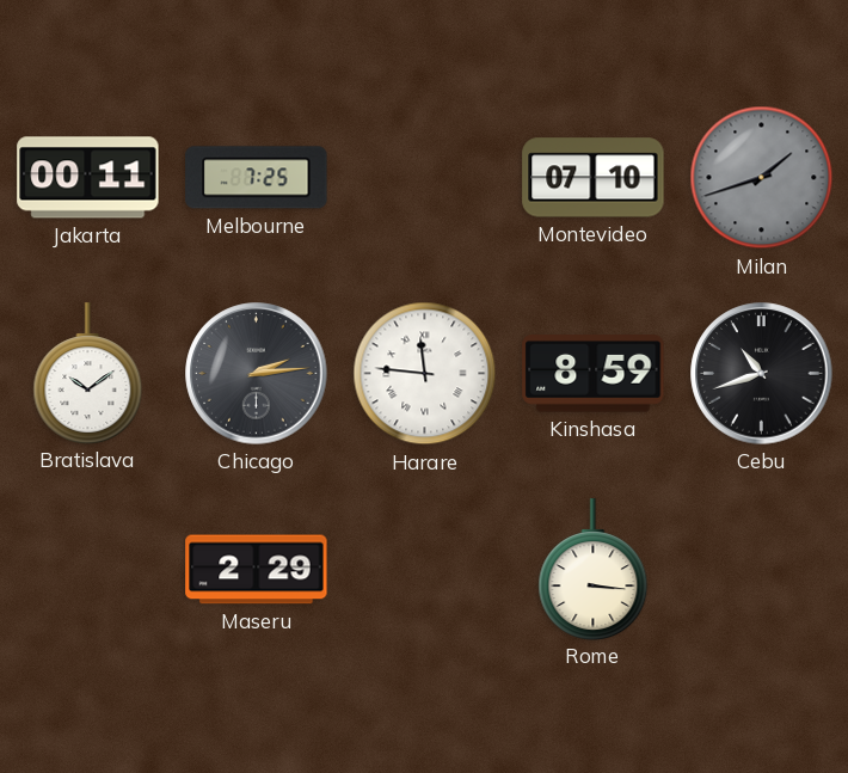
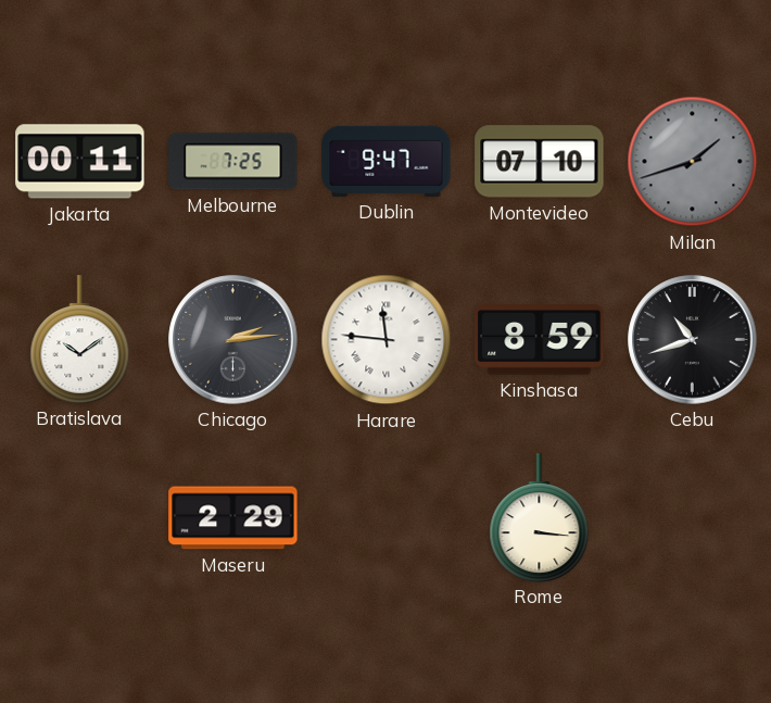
Dublin: none -> 9:47
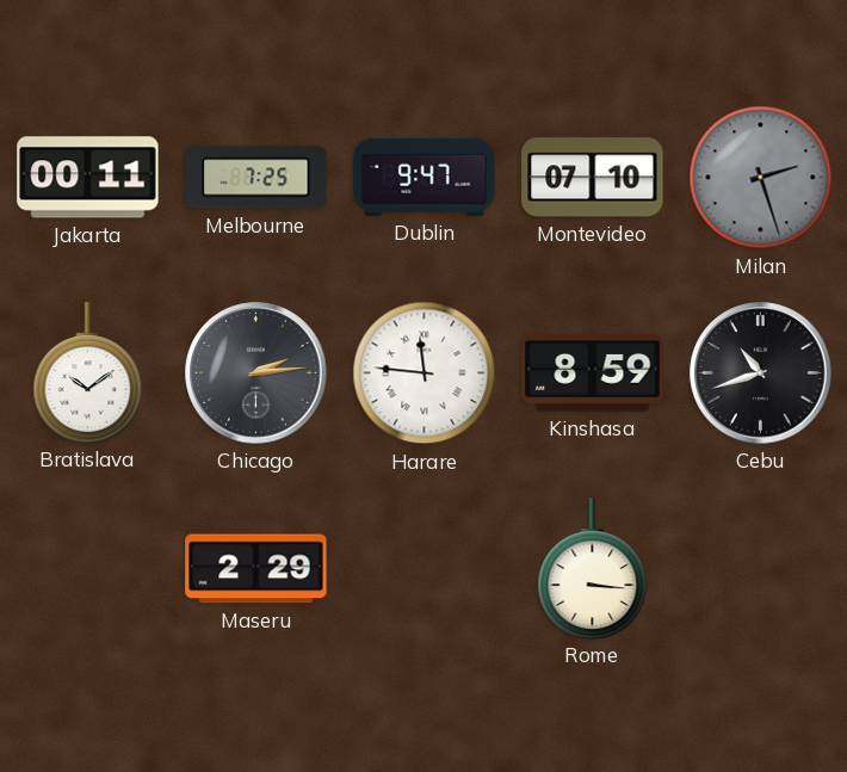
Milan: 1:42 -> 2:27
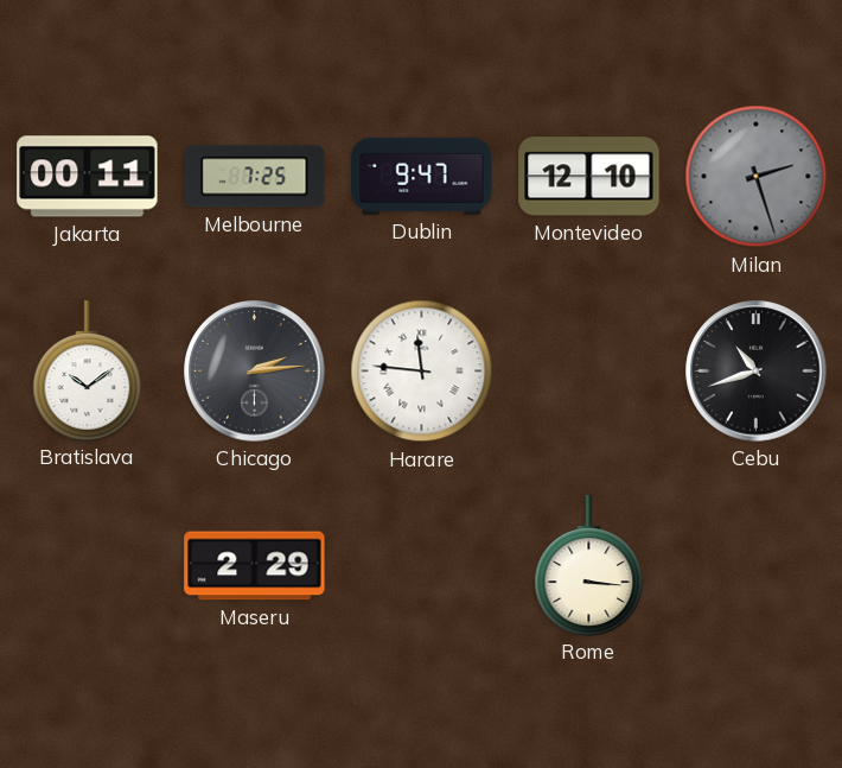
Montevideo: 07:10 -> 12:10
Kinshasa: 8:59 -> none
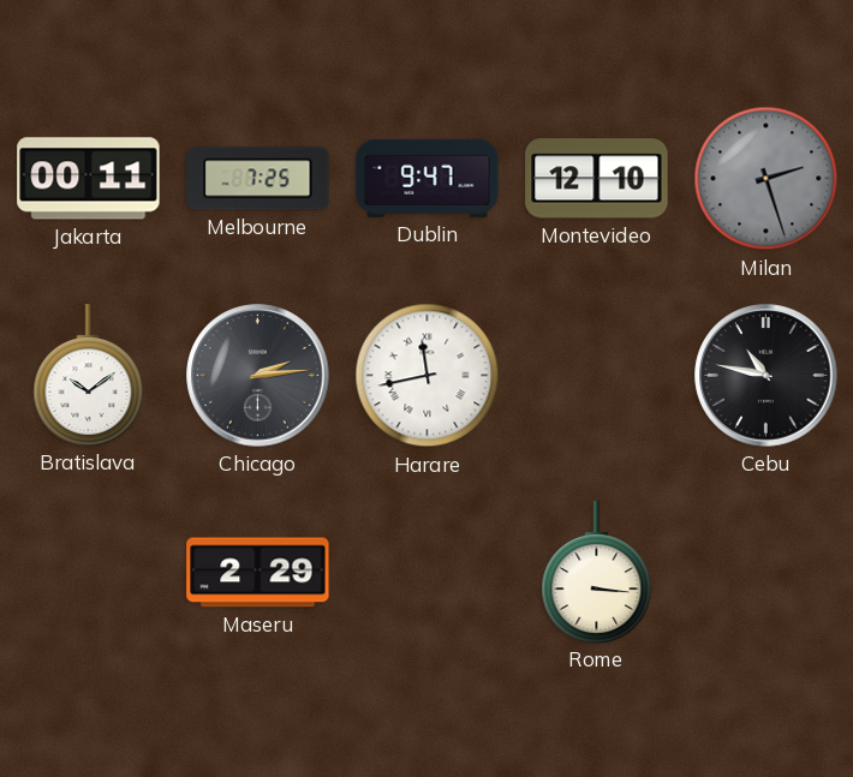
Harare: 11:46 -> 11:43
Cebu: 10:42 -> 10:47
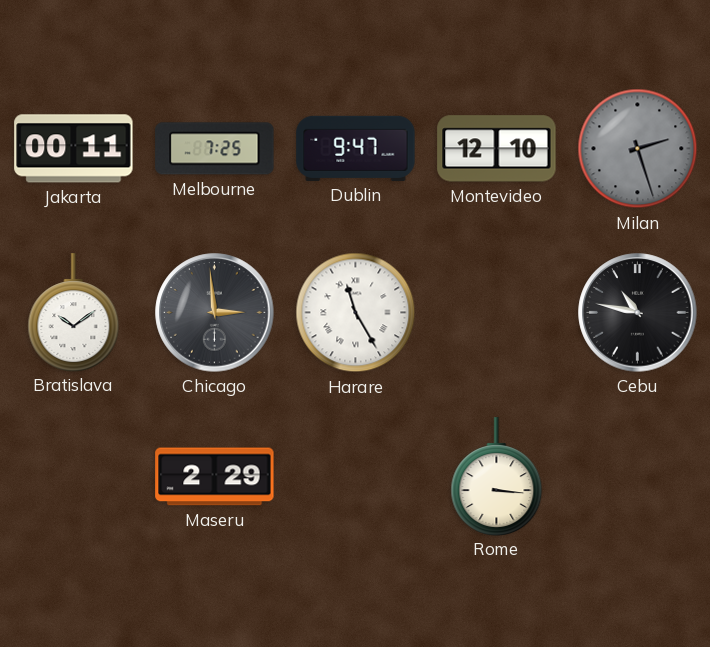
Chicago: 2:14 -> 2:59
Harare: 11:43 -> 11:25
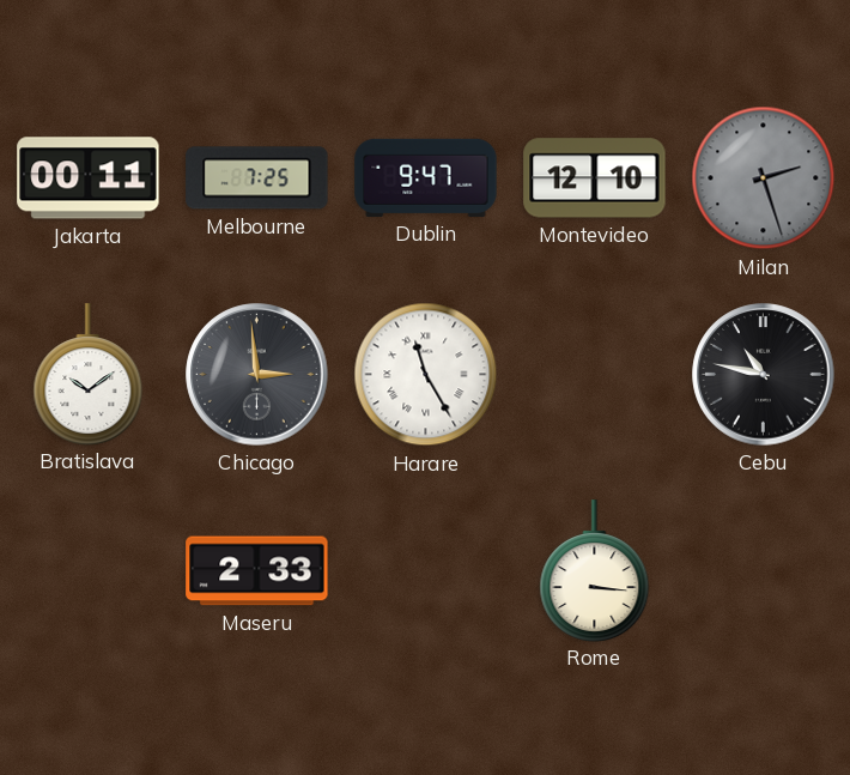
Maseru: 2:29 -> 2:33
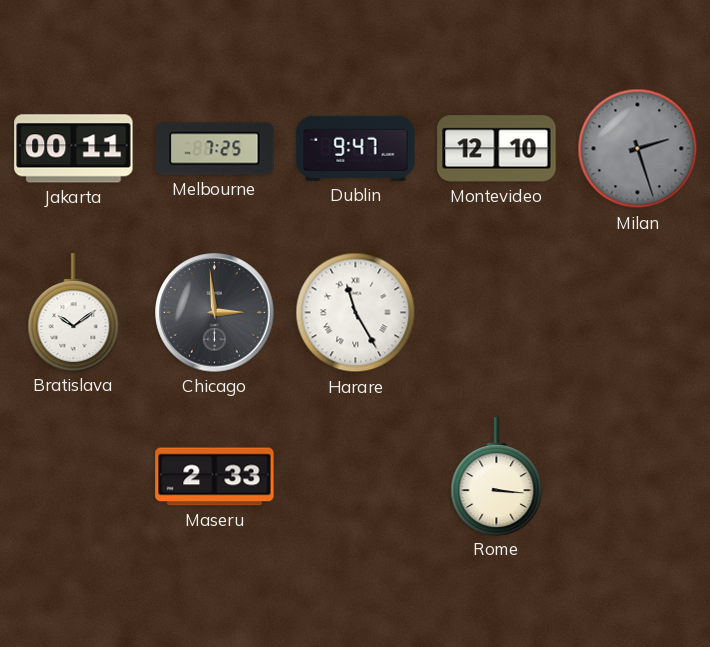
Cebu: 10:47 -> none
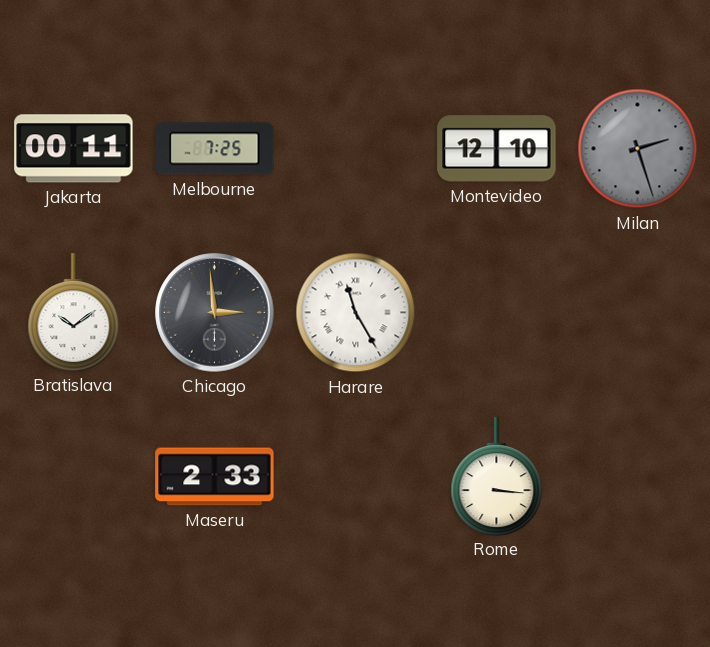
Dublin: 9:47 -> none
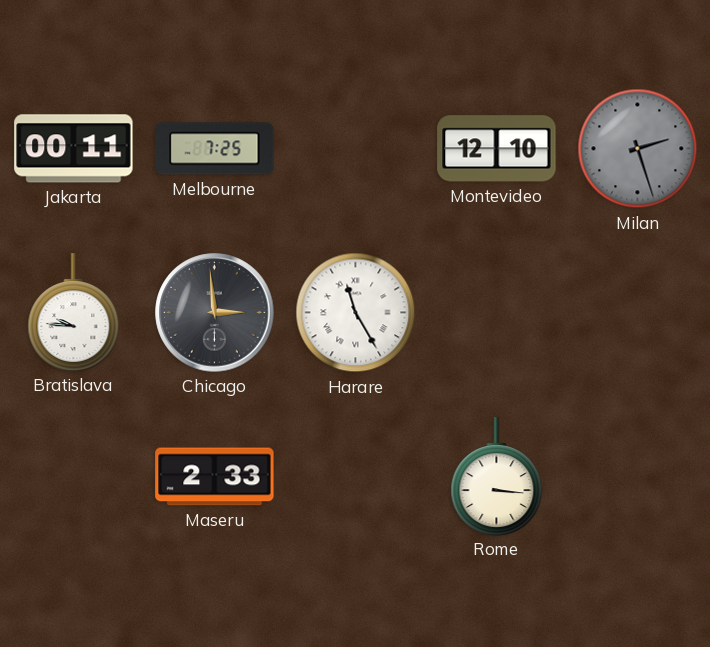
Bratislava: 10:09 -> 9:46
